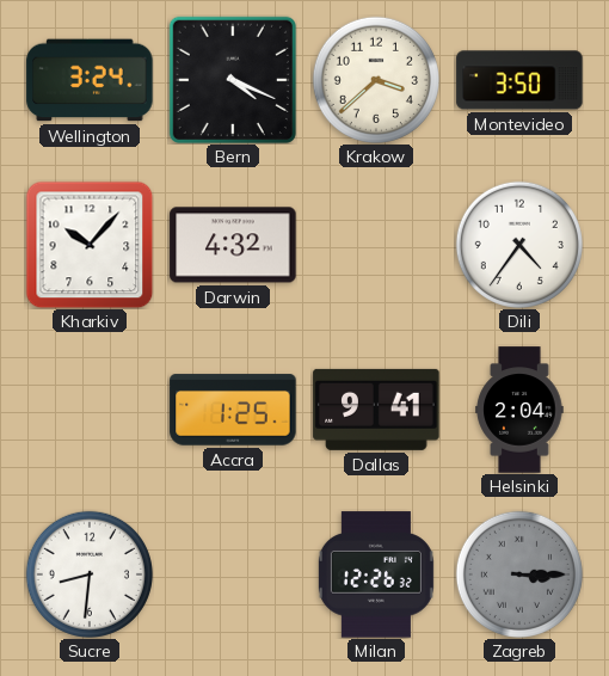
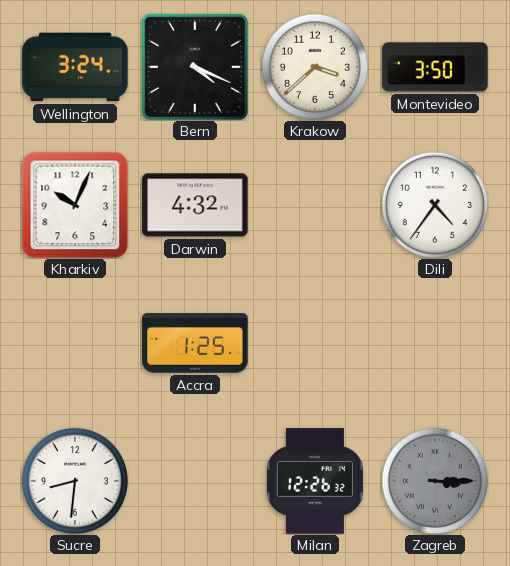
Kharkiv: 10:07 -> 10:04
Dallas: 9:41 -> none
Helsinki: 2:04 -> none
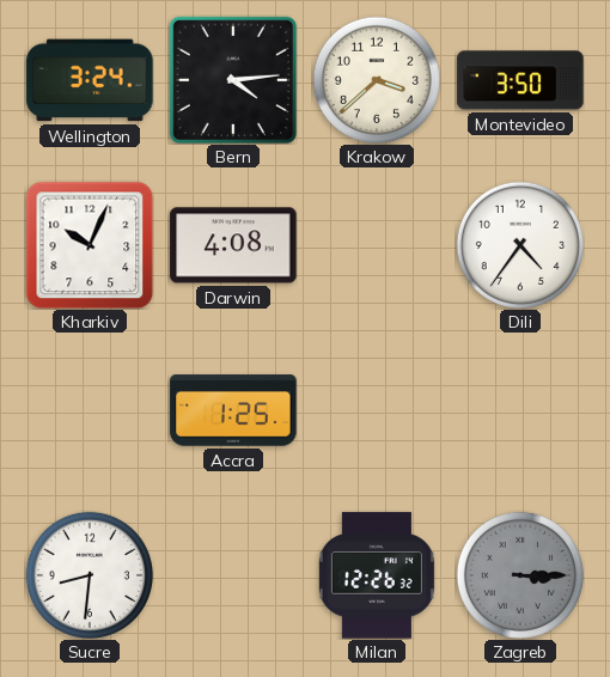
Bern: 4:19 -> 4:14
Darwin: 4:32 -> 4:08
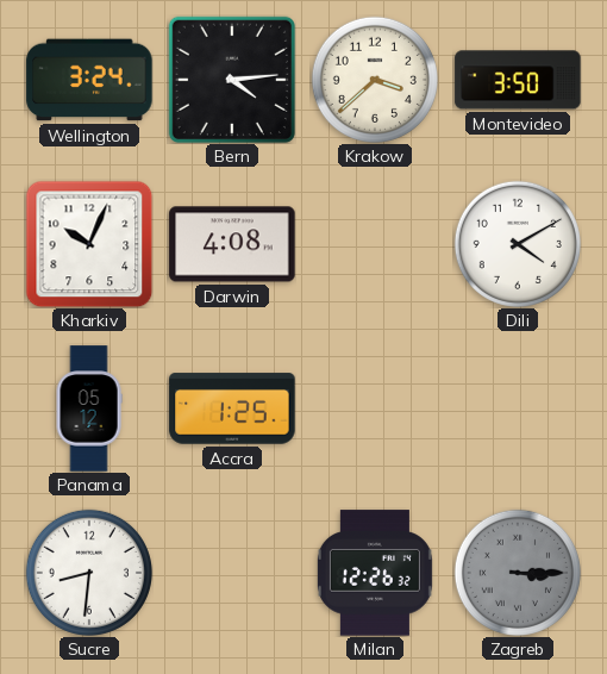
Dili: 4:36 -> 4:10
Panama: none -> 05:12
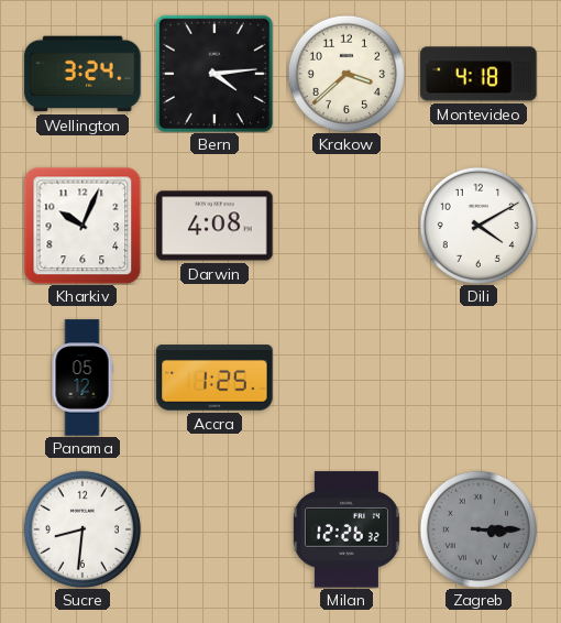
Montevideo: 3:50 -> 4:18
